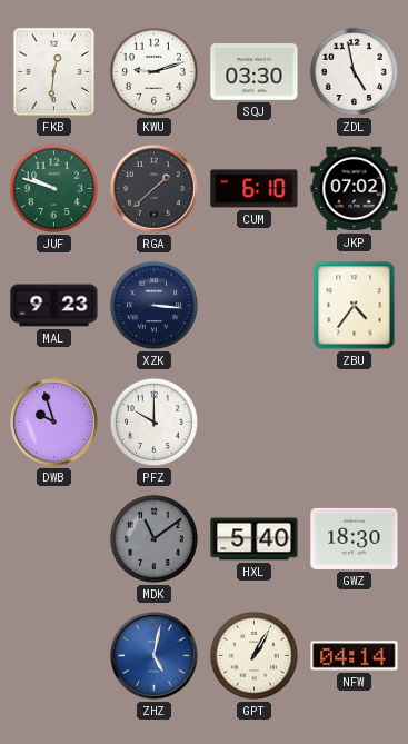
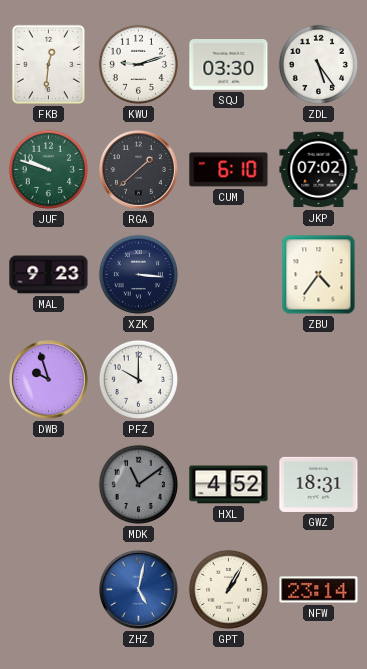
ZDL: 4:58 -> 5:24
HXL: 5:40 -> 4:52
GWZ: 18:30 -> 18:31
NFW: 04:14 -> 23:14
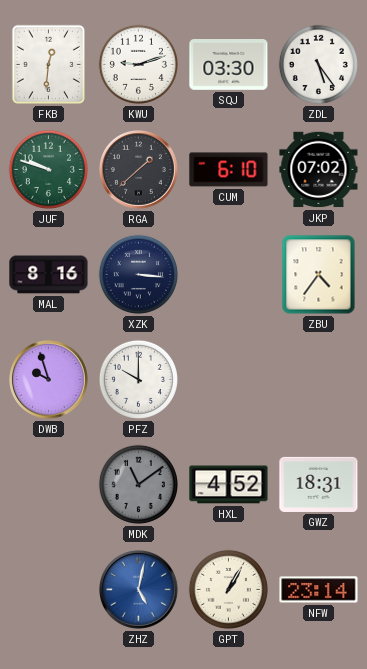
MAL: 9:23 -> 8:16
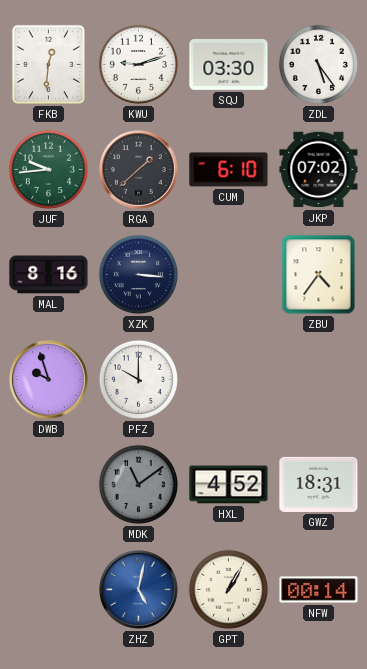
JUF: 9:48 -> 9:44
NFW: 23:14 -> 00:14
